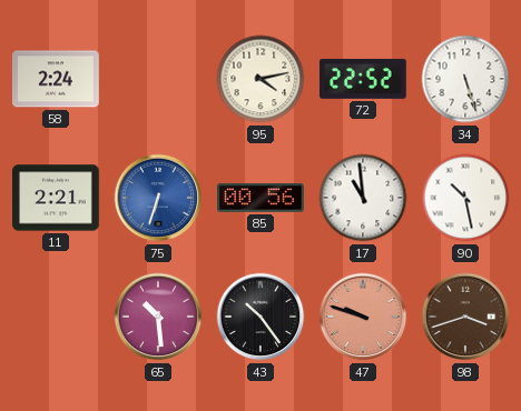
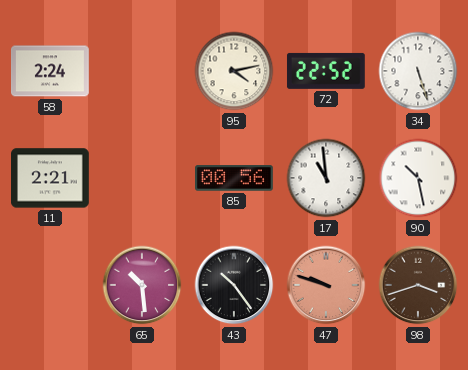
75: 6:33 -> none
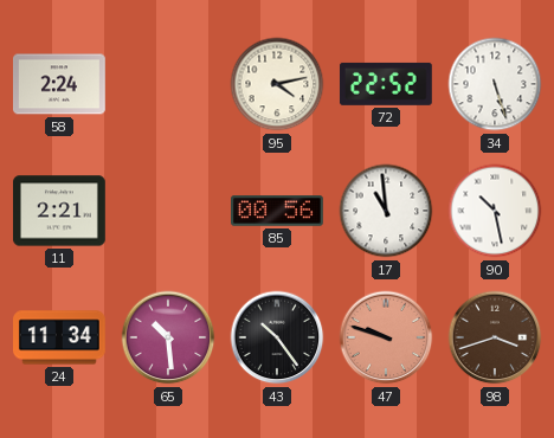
24: none -> 11:34
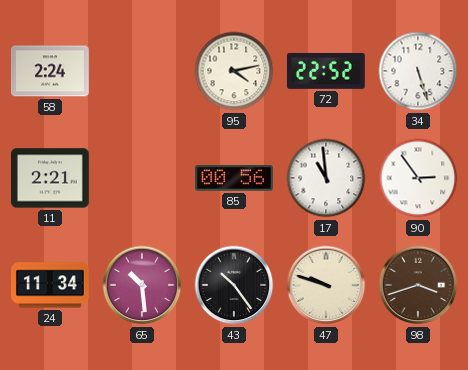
90: 10:28 -> 2:54
47 dial: salmon -> cream
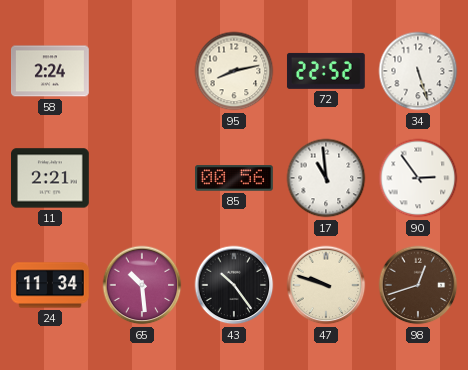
95: 4:13 -> 8:13
98: 3:42 -> 12:42
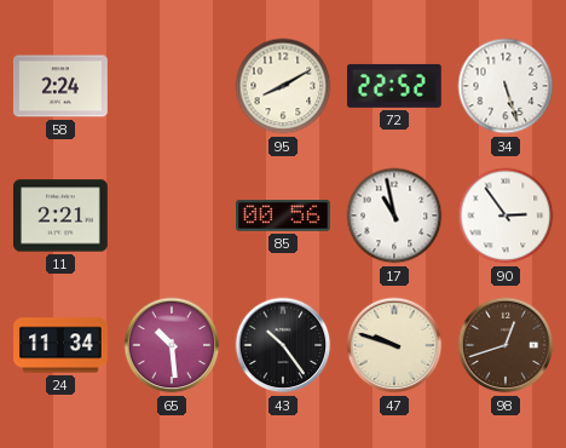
95: 8:13 -> 8:10
17: 10:59 -> 10:58
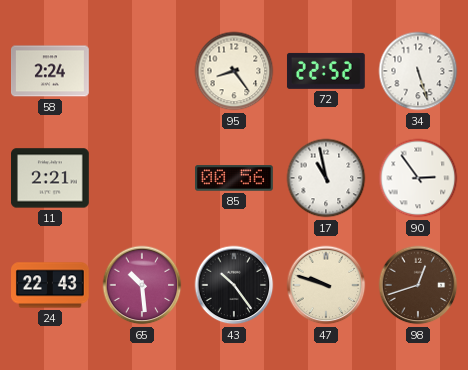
95: 8:10 -> 8:24
24: 11:34 -> 22:43
